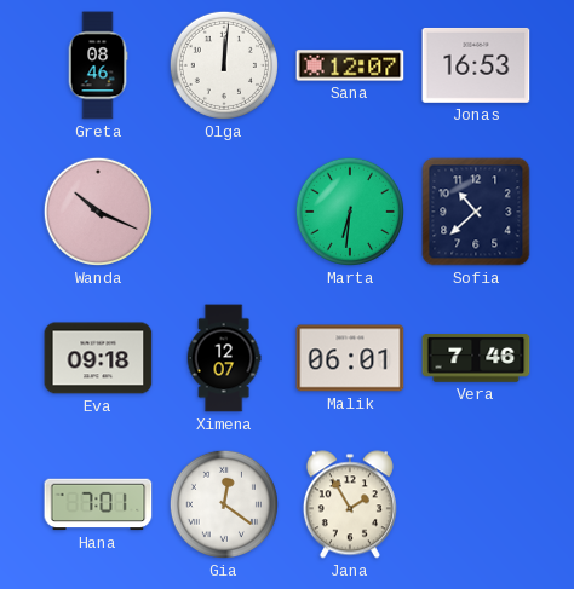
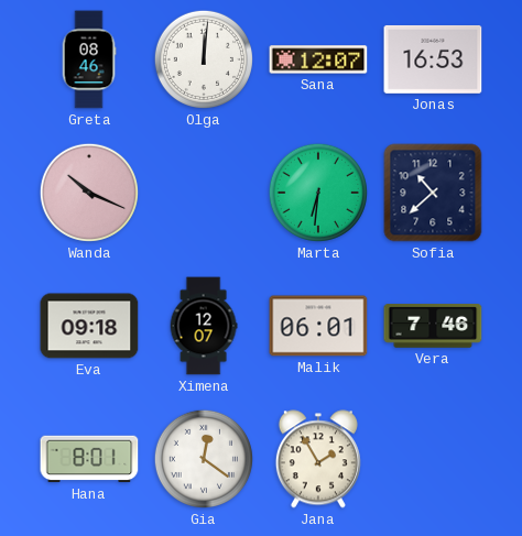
Hana: 7:01 -> 8:01
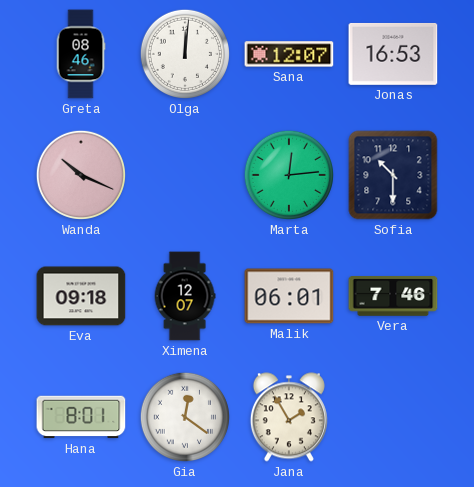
Marta: 6:31 -> 12:14
Sofia: 10:38 -> 10:30
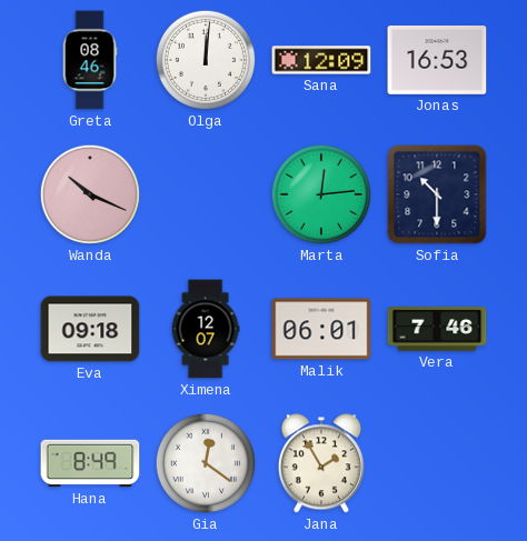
Sana: 12:07 -> 12:09
Hana: 8:01 -> 8:49
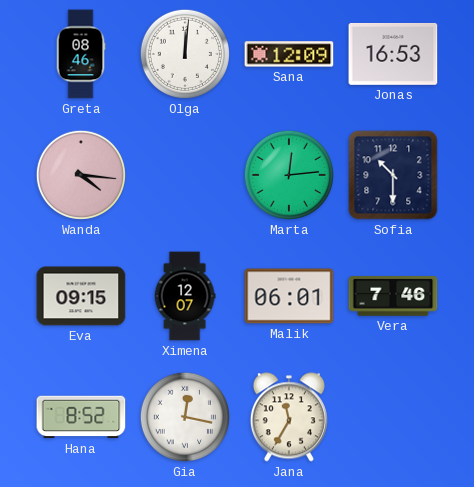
Wanda: 10:19 -> 4:16
Eva: 09:18 -> 09:15
Hana: 8:49 -> 8:52
Gia: 12:21 -> 12:17
Jana: 1:55 -> 11:35
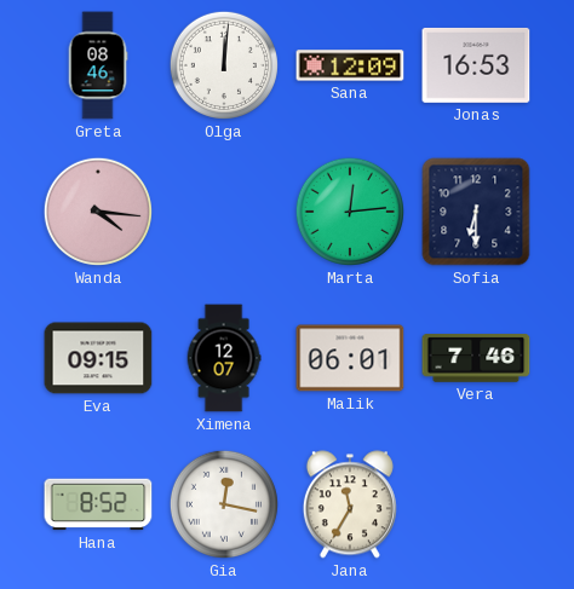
Sofia: 10:30 -> 6:30
